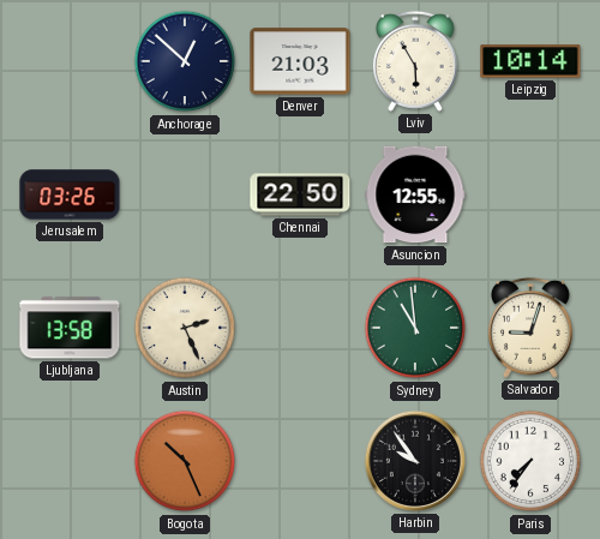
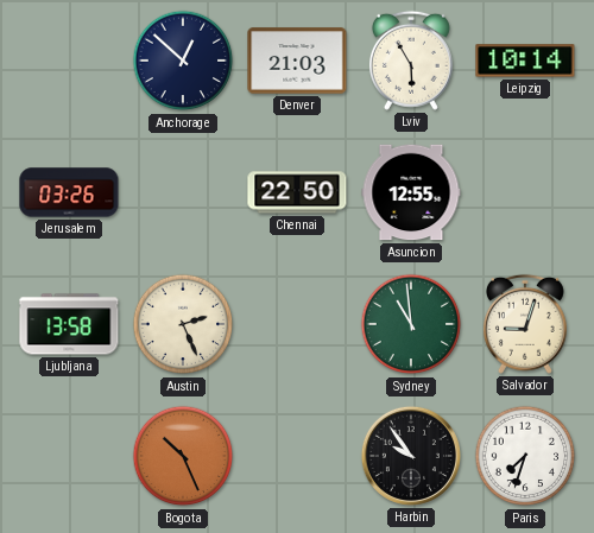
Paris: 7:36 -> 7:33
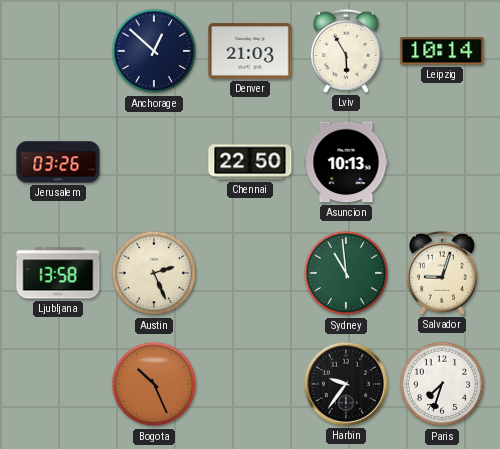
Asuncion: 12:55 -> 10:13
Harbin: 9:54 -> 9:36
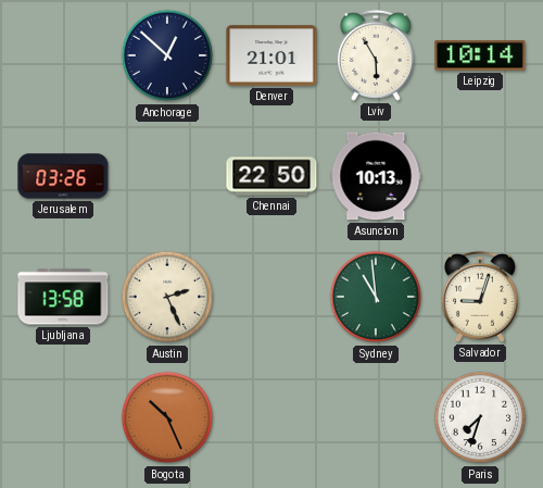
Denver: 21:03 -> 21:01
Harbin: 9:36 -> none
